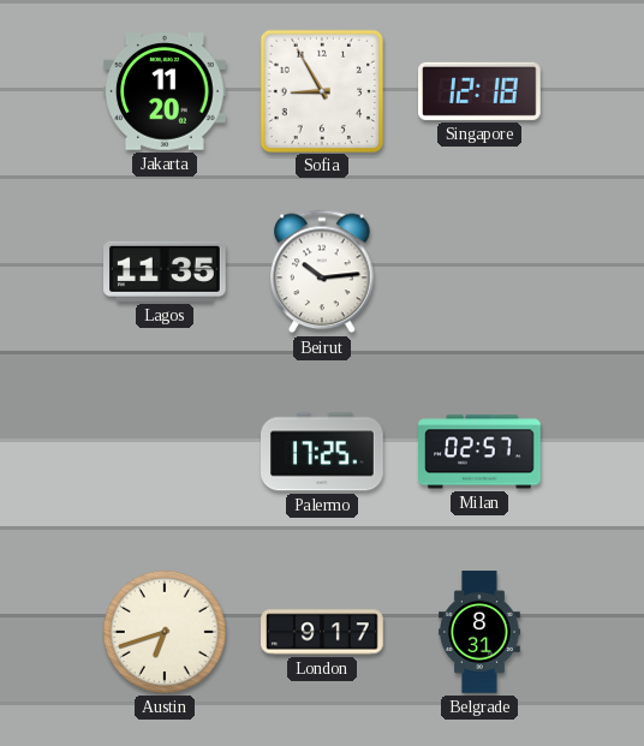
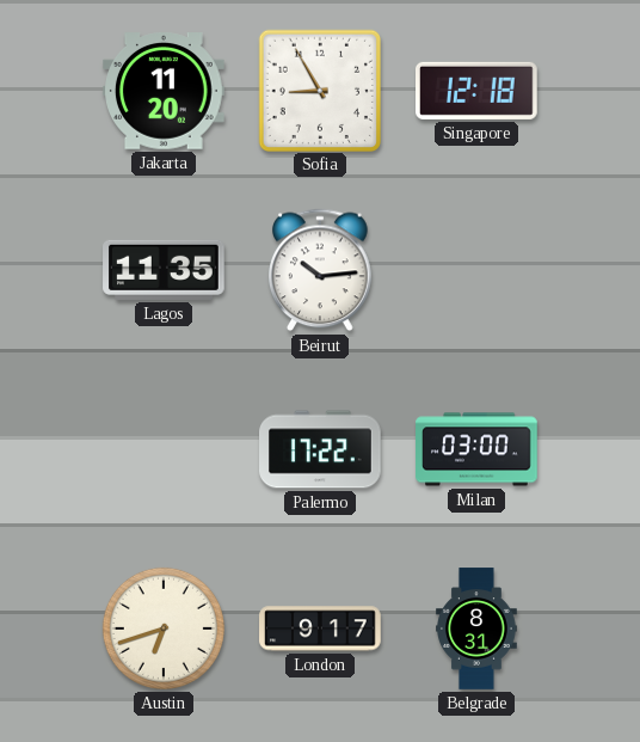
Palermo: 17:25 -> 17:22
Milan: 02:57 -> 03:00
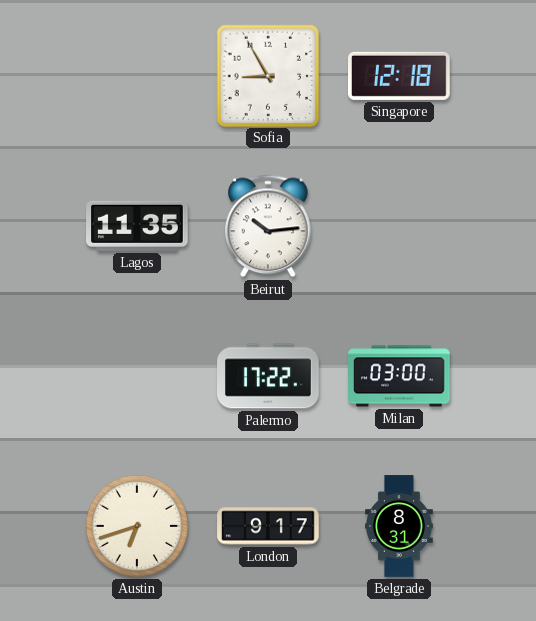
Jakarta: 11:20 -> none
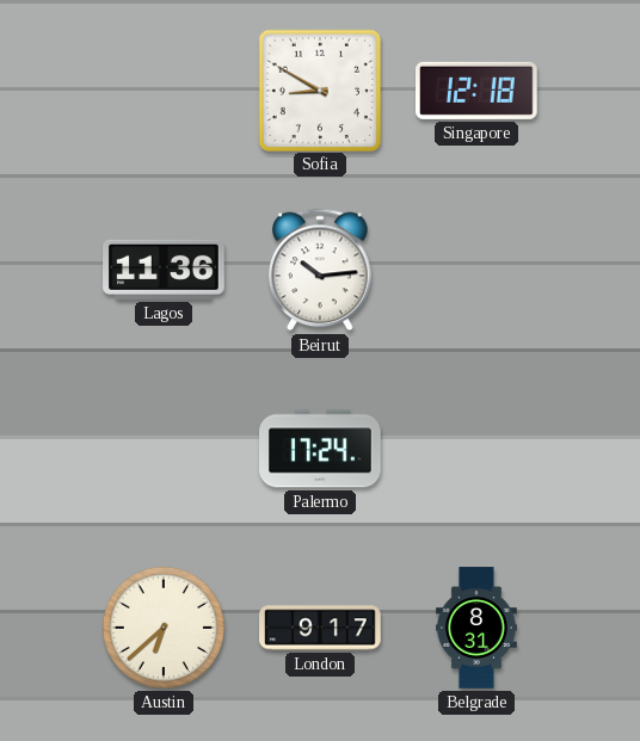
Sofia: 8:55 -> 8:50
Lagos: 11:35 -> 11:36
Palermo: 17:22 -> 17:24
Milan: 03:00 -> none
Austin: 6:42 -> 6:38
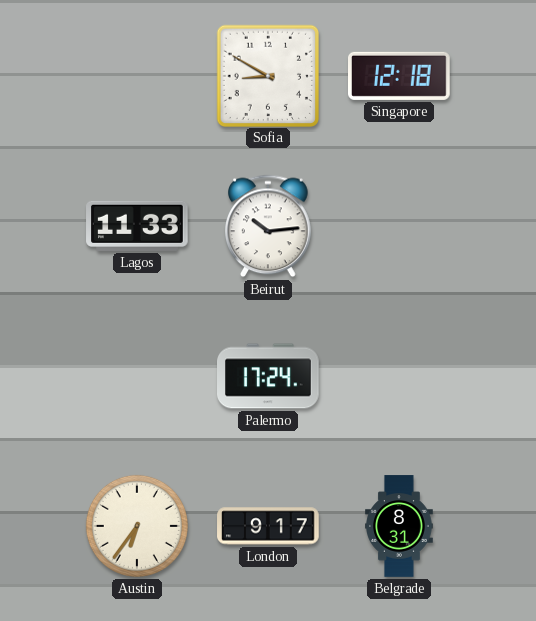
Lagos: 11:36 -> 11:33
Austin: 6:38 -> 6:36
